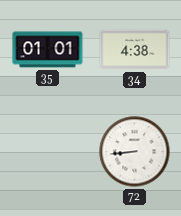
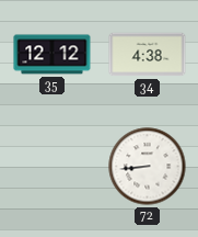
35: 01:01 -> 12:12
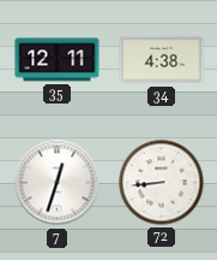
35: 12:12 -> 12:11
7: none -> 12:33
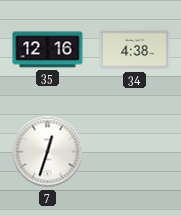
35: 12:11 -> 12:16
72: 8:44 -> none
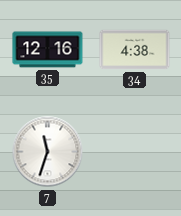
7: 12:33 -> 11:33
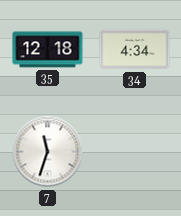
35: 12:16 -> 12:18
34: 4:38 -> 4:34
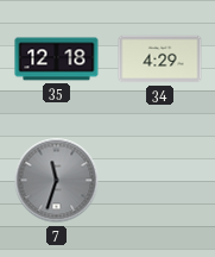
34: 4:34 -> 4:29
7 dial: white -> grey
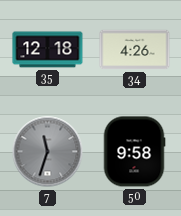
34: 4:29 -> 4:26
50: none -> 9:58
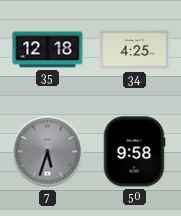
34: 4:26 -> 4:25
7: 11:33 -> 5:33
